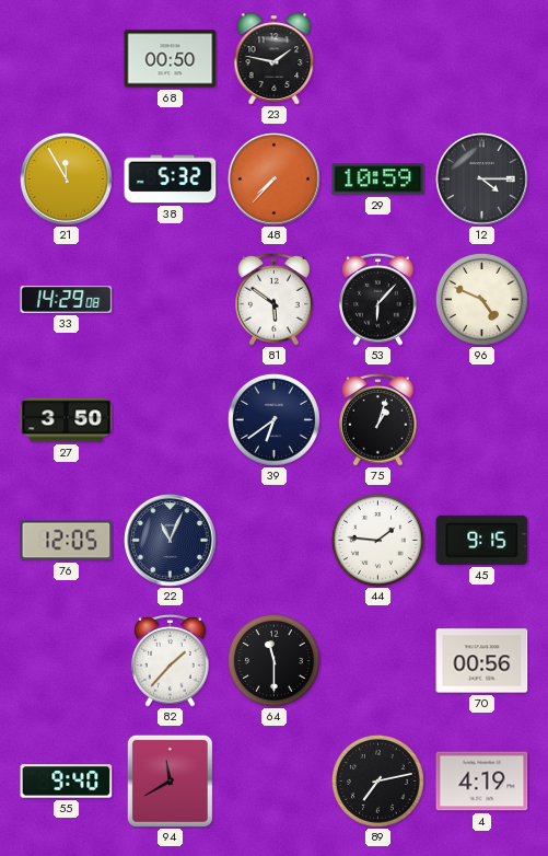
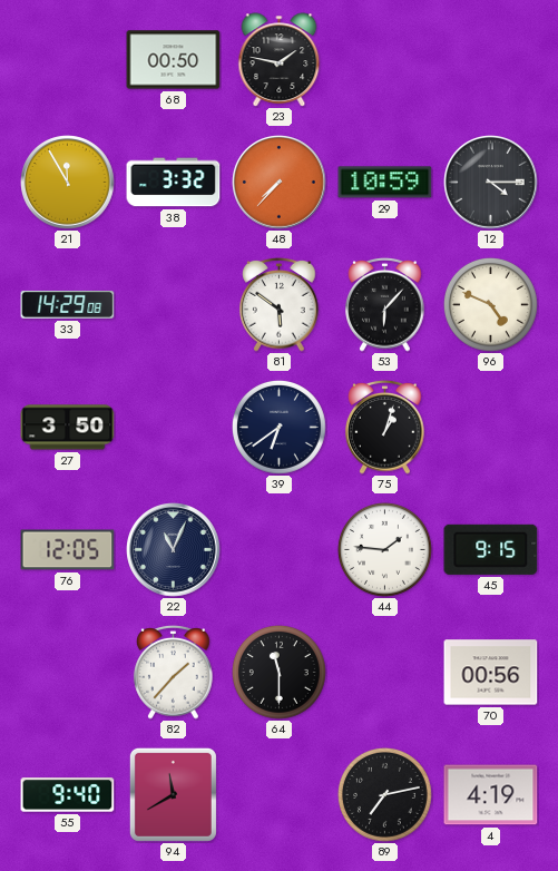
38: 5:32 -> 3:32
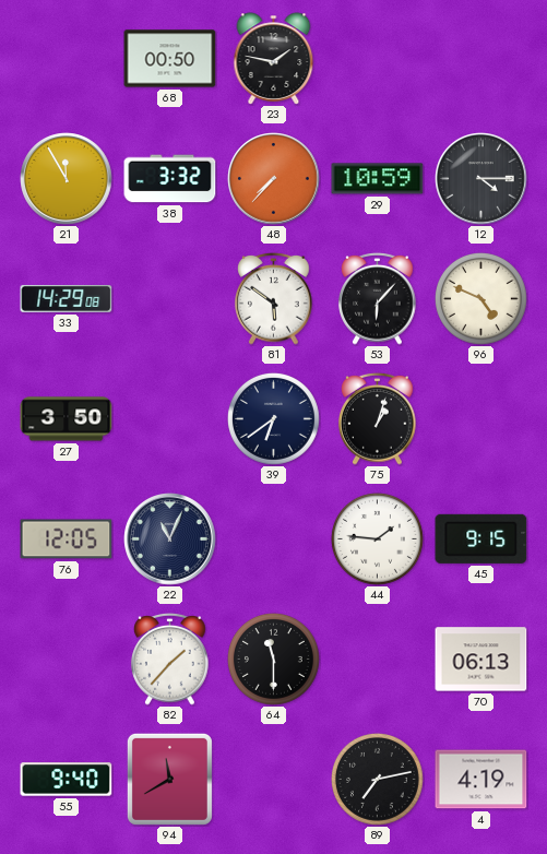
70: 00:56 -> 06:13
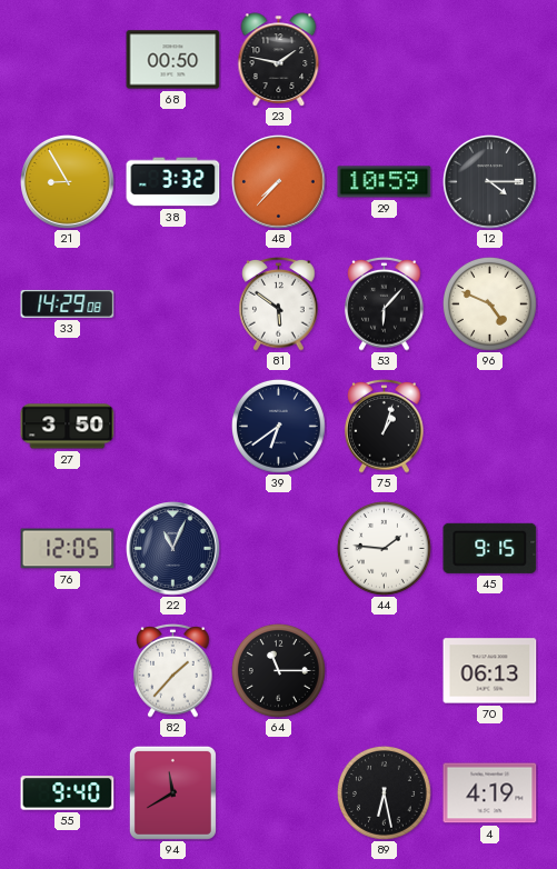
21: 11:55 -> 8:55
64: 11:30 -> 11:15
89: 7:13 -> 6:28
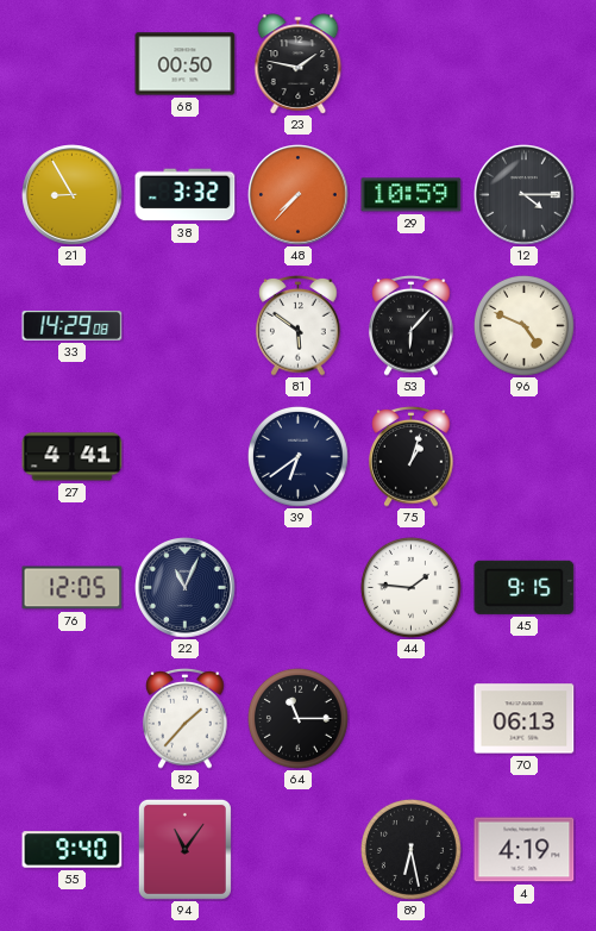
27: 3:50 -> 4:41
94: 11:40 -> 11:06
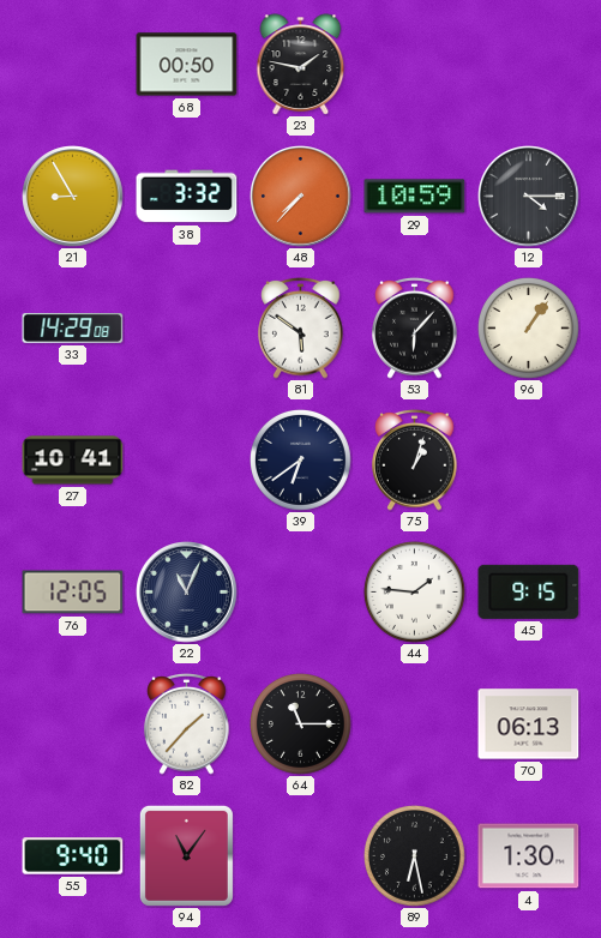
96: 4:49 -> 1:06
27: 4:41 -> 10:41
4: 4:19 -> 1:30
